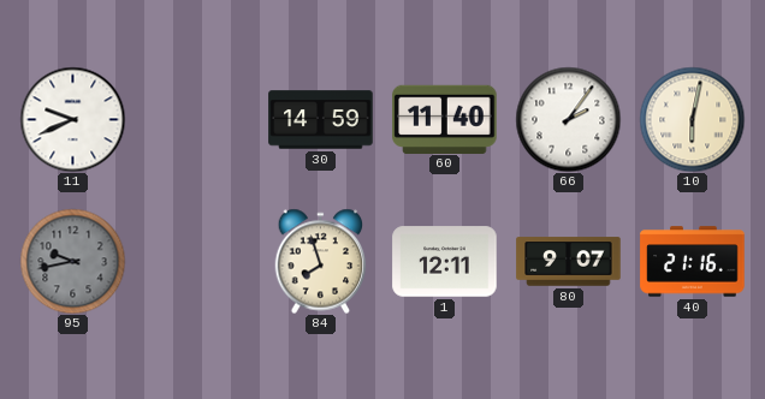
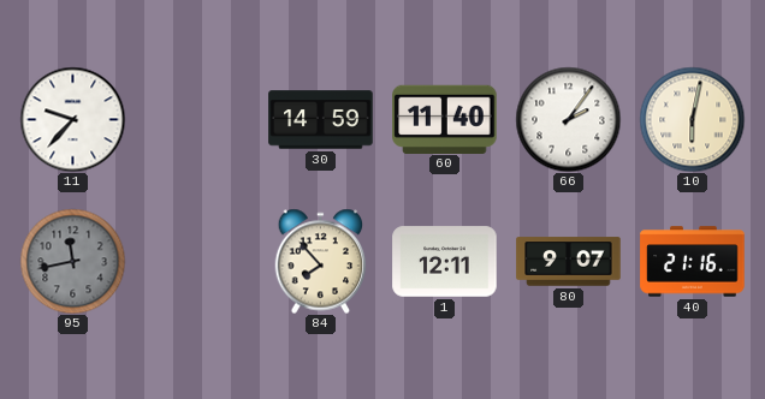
11: 9:41 -> 9:37
95: 9:43 -> 11:43
84: 7:57 -> 7:53
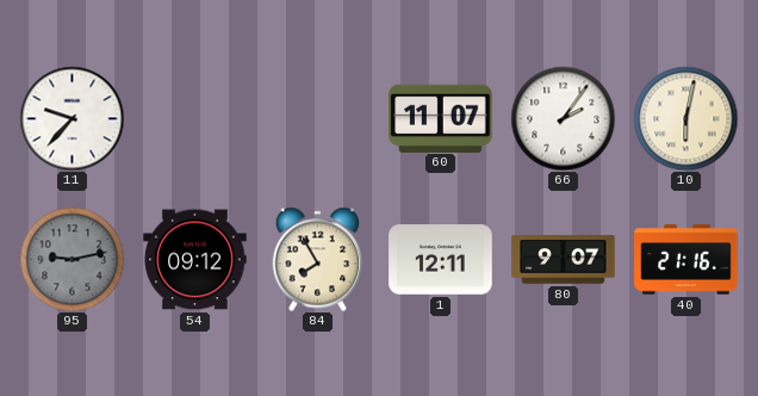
30: 14:59 -> none
60: 11:40 -> 11:07
95: 11:43 -> 9:13
54: none -> 09:12
84: 7:53 -> 7:55
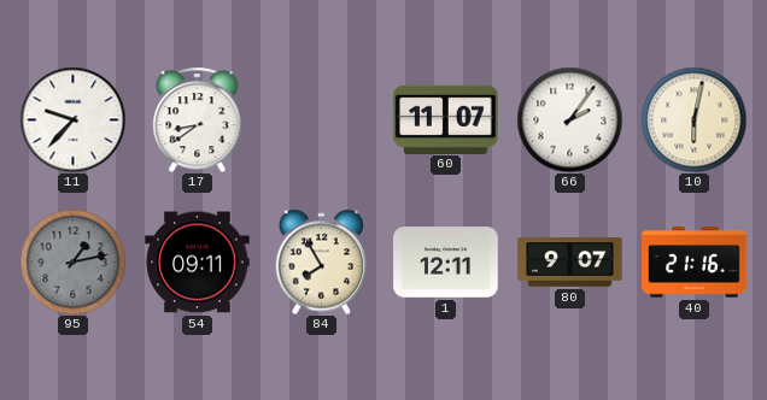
17: none -> 8:39
95: 9:13 -> 1:13
54: 09:12 -> 09:11
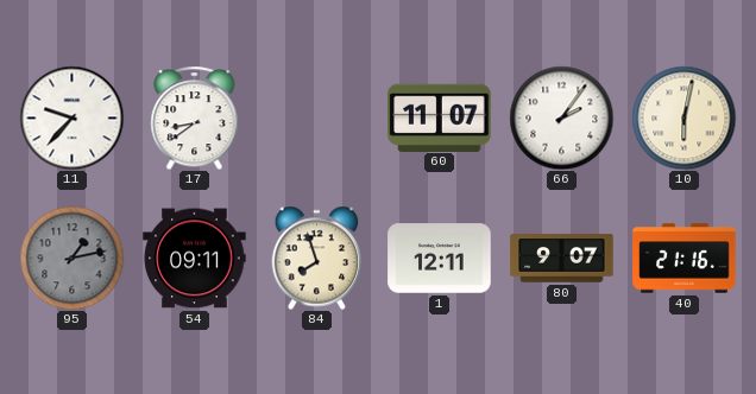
84: 7:55 -> 7:57
